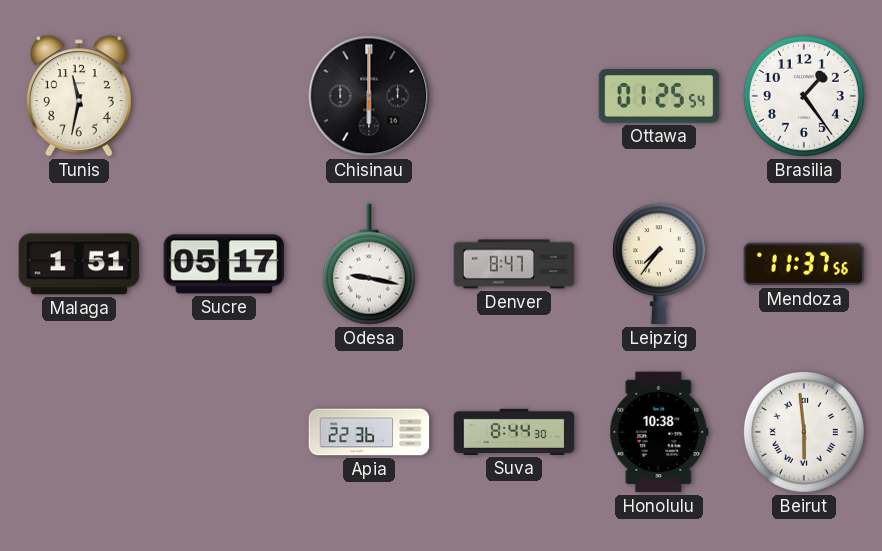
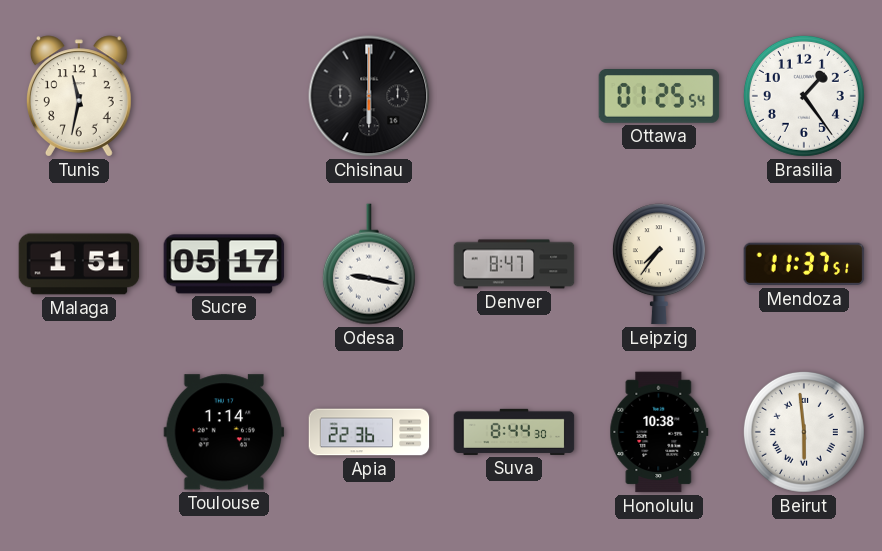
Mendoza: 11:37:56 -> 11:37:51
Toulouse: none -> 1:14
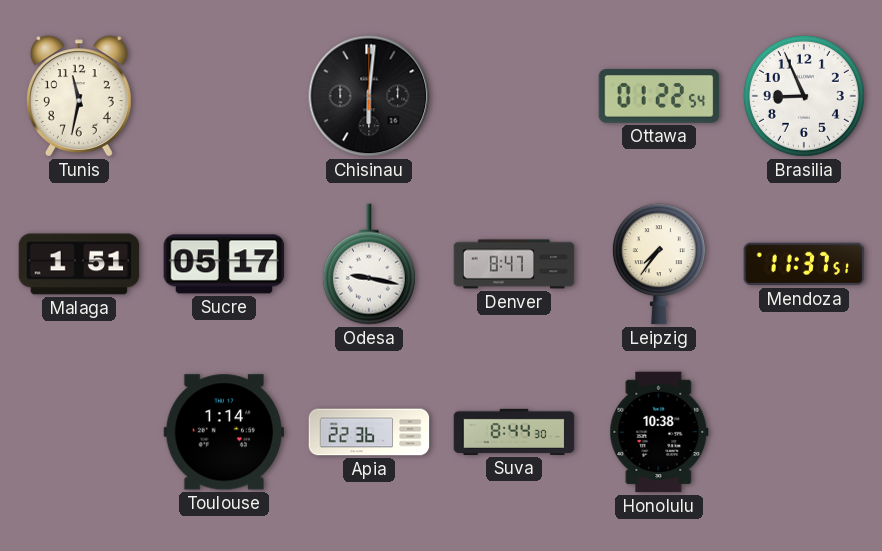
Chisinau: 6:00 -> 6:01
Ottawa: 01:25 -> 01:22
Brasilia: 1:24 -> 8:56
Beirut: 5:59 -> none
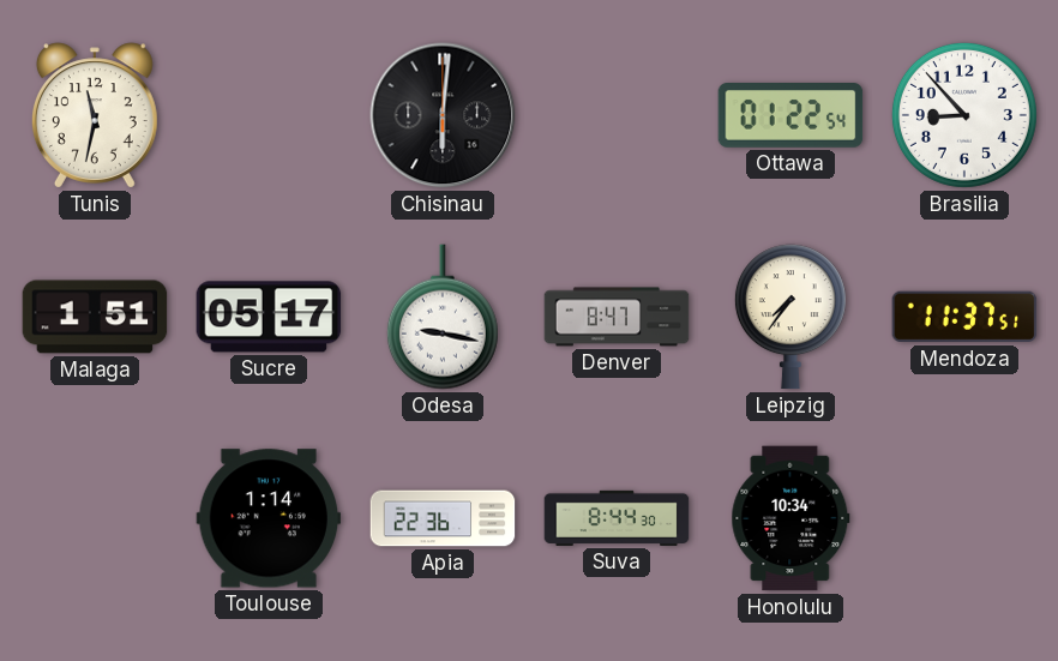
Brasilia: 8:56 -> 8:53
Honolulu: 10:38 -> 10:34
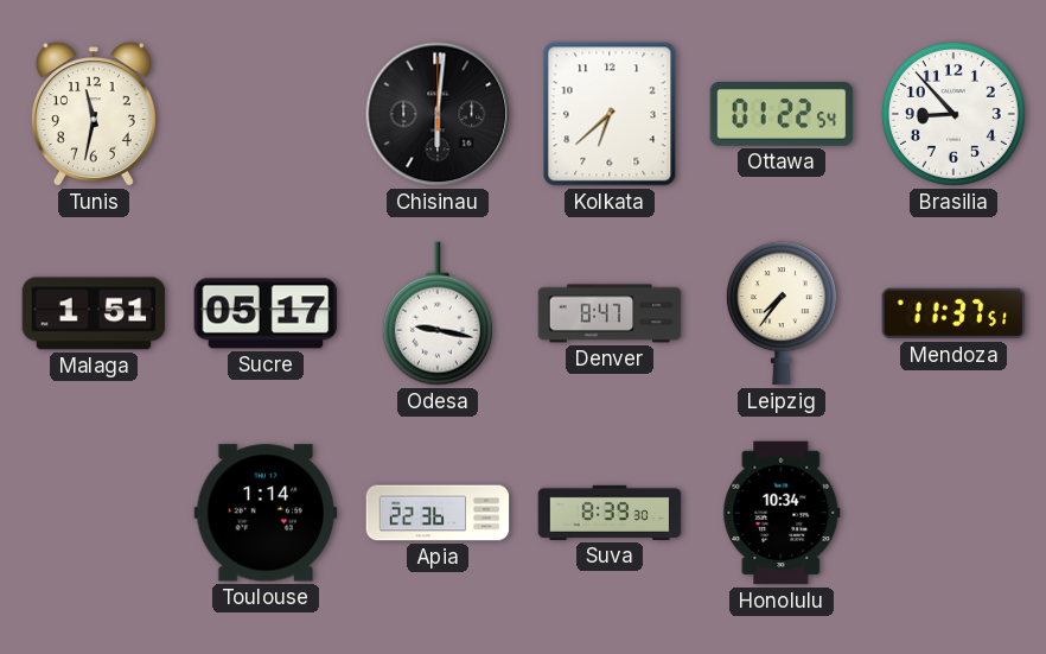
Kolkata: none -> 6:38
Suva: 8:44 -> 8:39
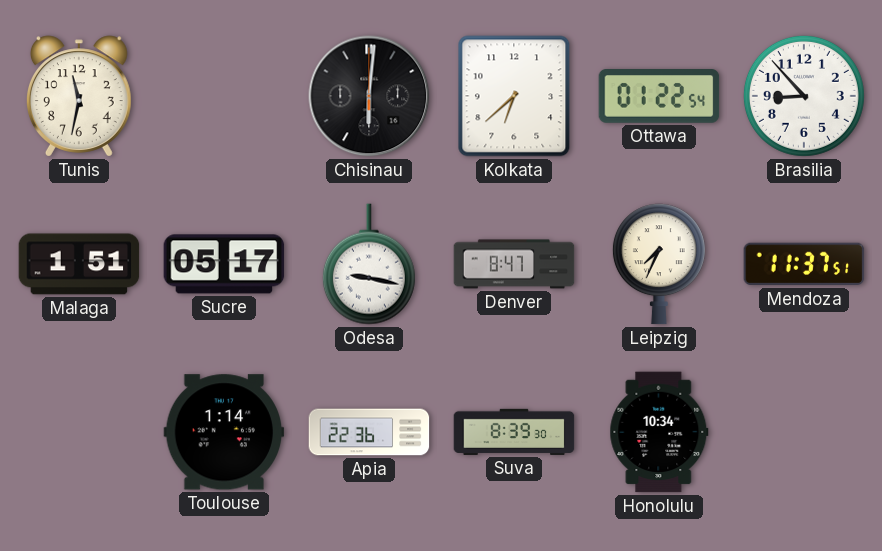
Leipzig: 7:36 -> 7:34
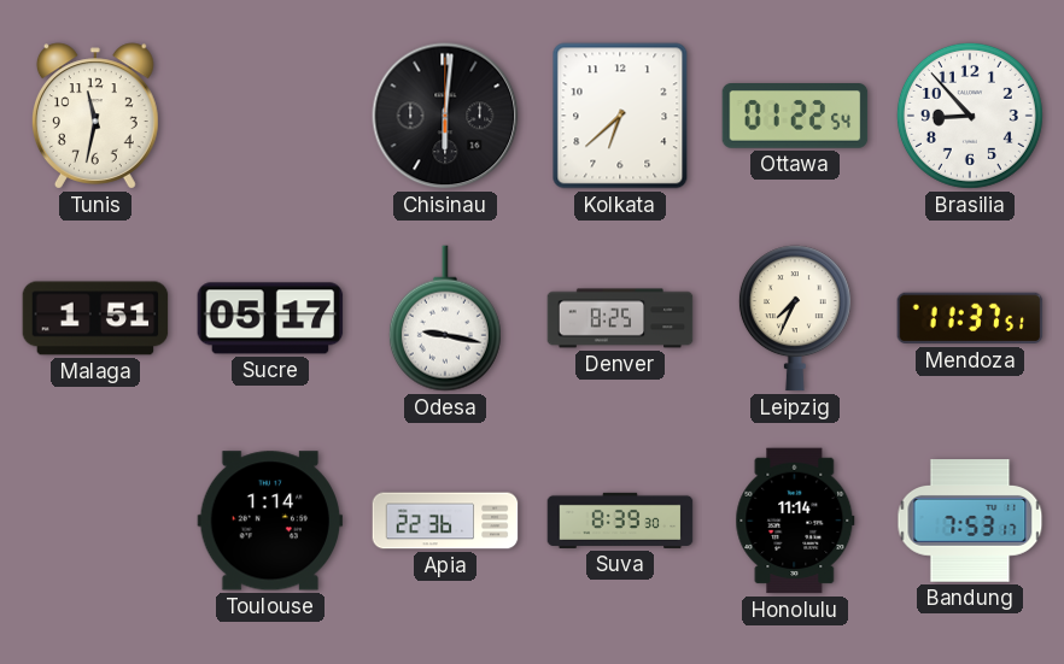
Denver: 8:47 -> 8:25
Honolulu: 10:34 -> 11:14
Bandung: none -> 7:53
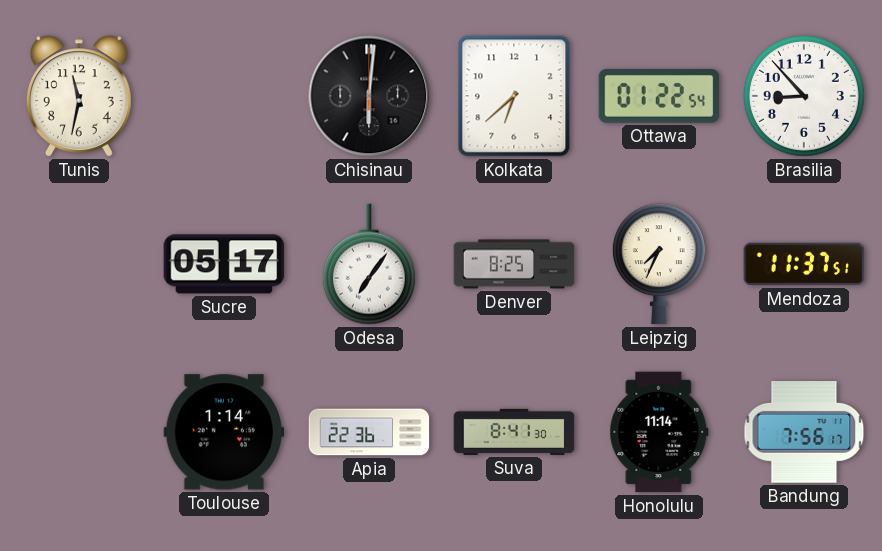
Malaga: 1:51 -> none
Odesa: 9:17 -> 7:06
Suva: 8:39 -> 8:41
Bandung: 7:53 -> 7:56
